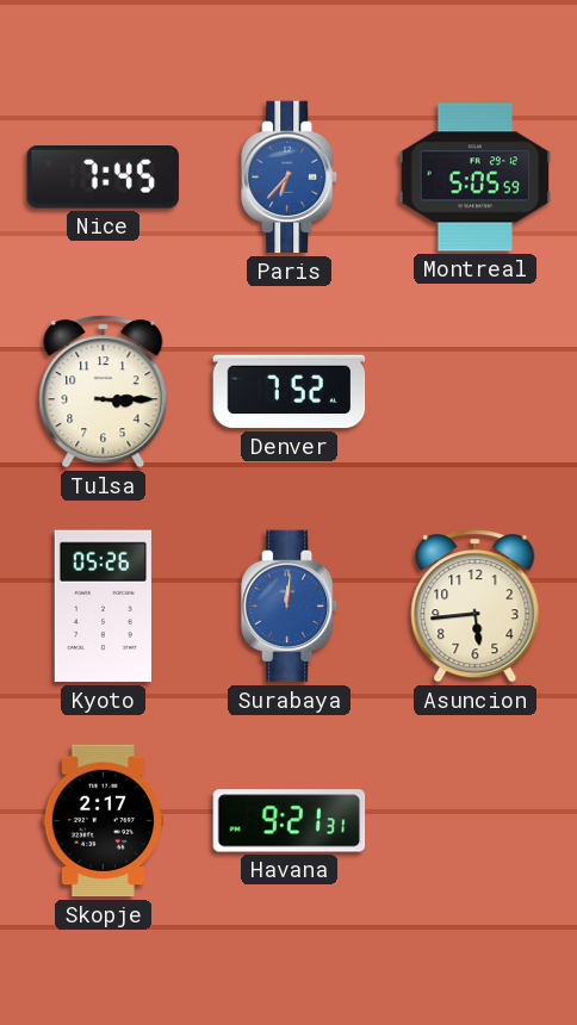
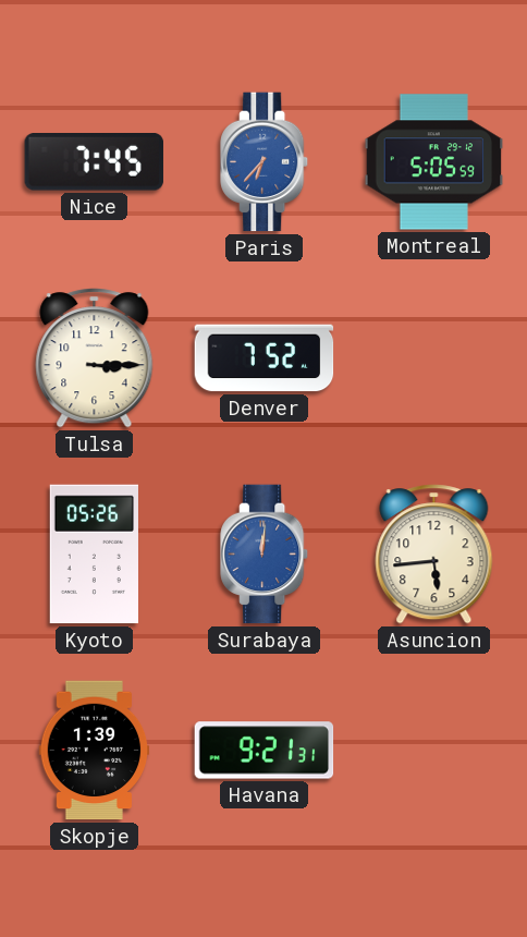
Skopje: 2:17 -> 1:39
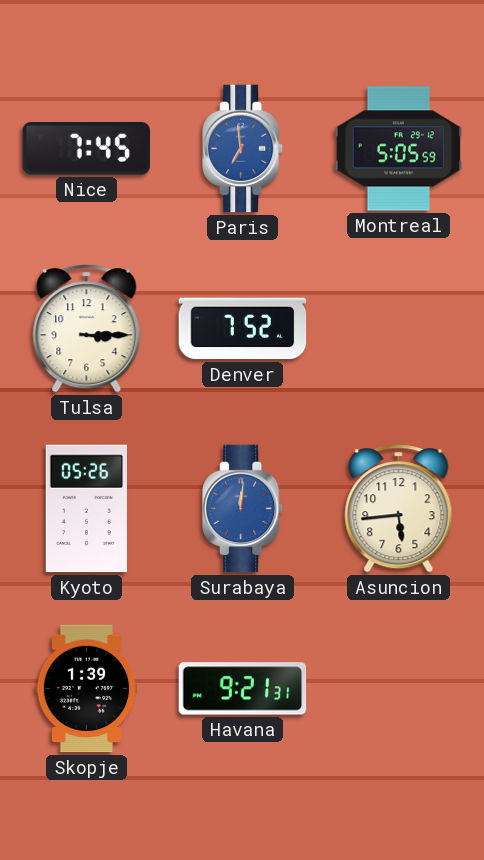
Paris: 6:37 -> 6:59
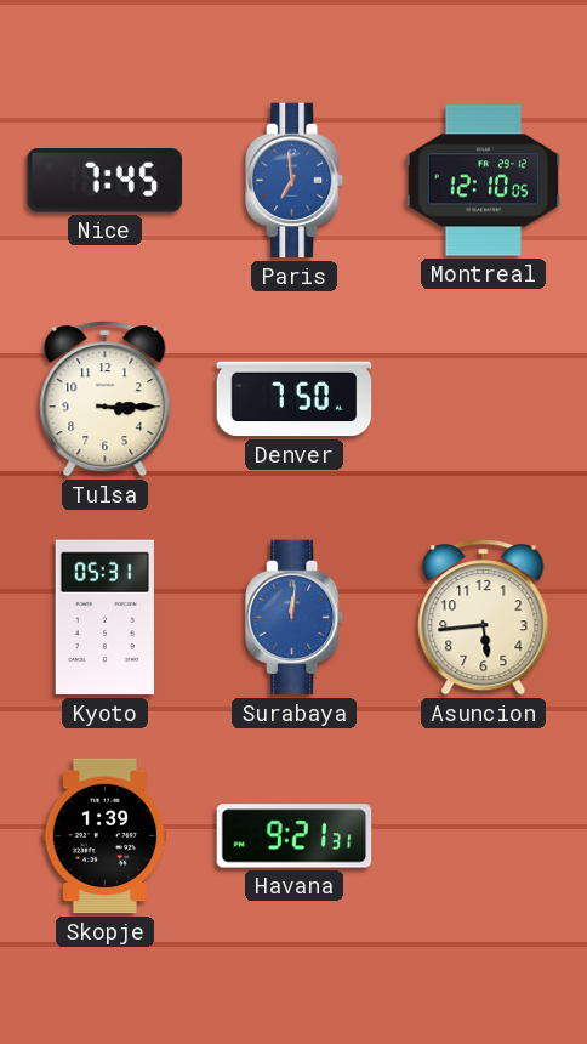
Montreal: 5:05 -> 12:10
Denver: 7:52 -> 7:50
Kyoto: 05:26 -> 05:31
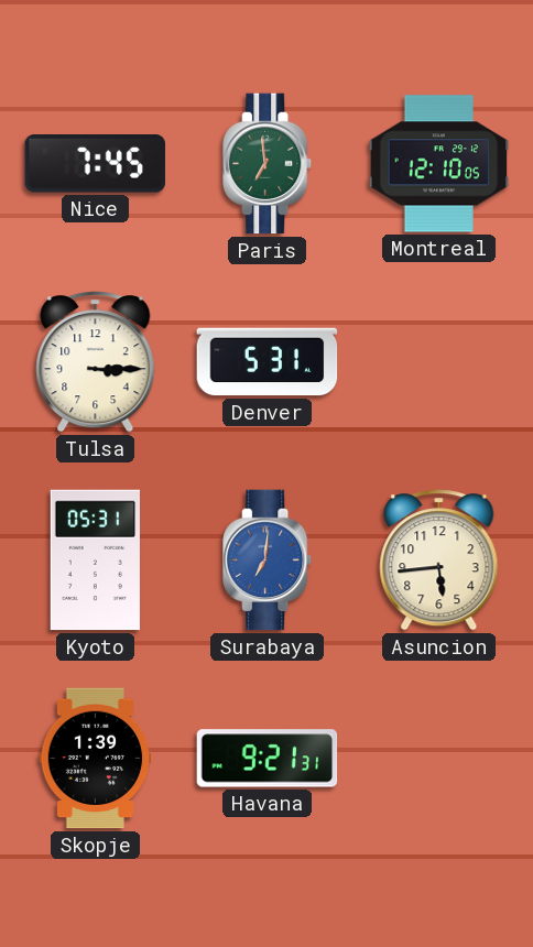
Paris dial: blue -> green
Denver: 7:50 -> 5:31
Surabaya: 12:01 -> 7:01
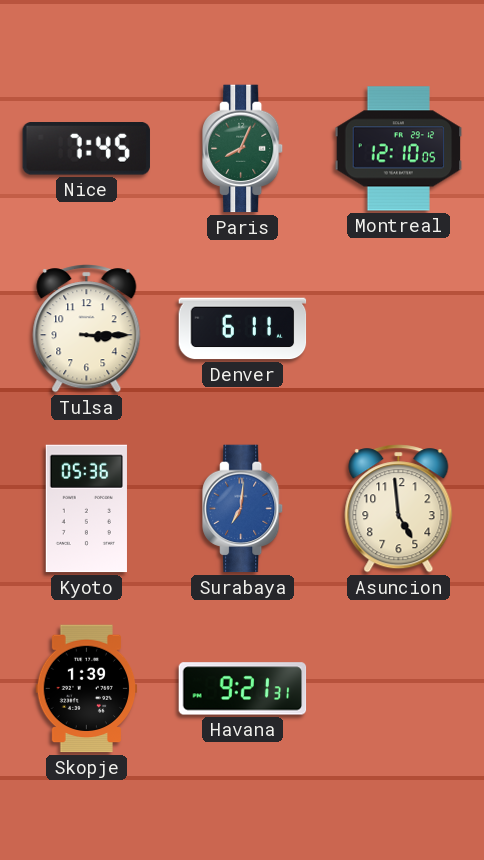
Paris: 6:59 -> 8:04
Denver: 5:31 -> 6:11
Kyoto: 05:31 -> 05:36
Asuncion: 5:44 -> 4:59
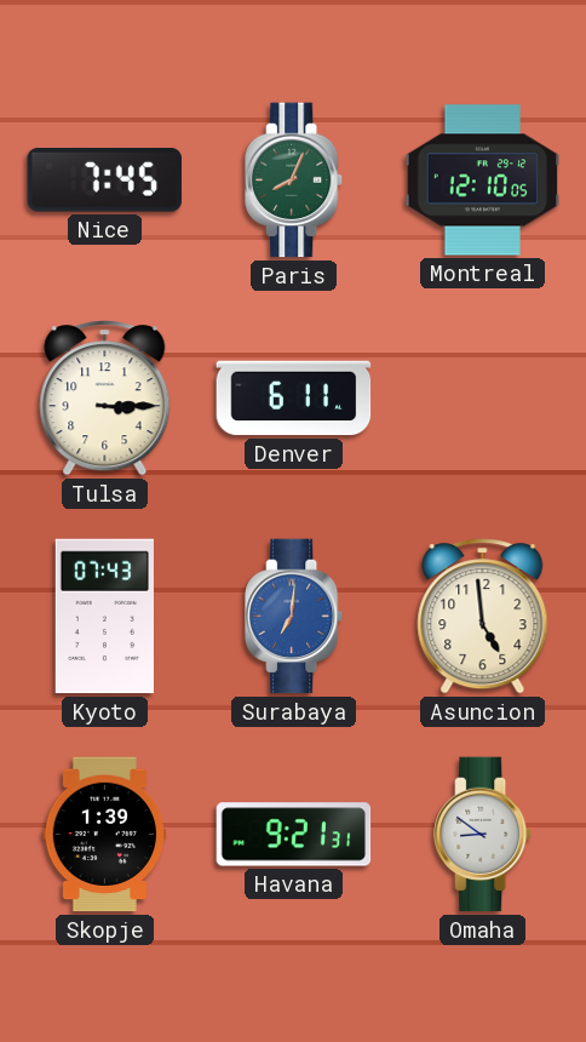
Kyoto: 05:36 -> 07:43
Omaha: none -> 8:51
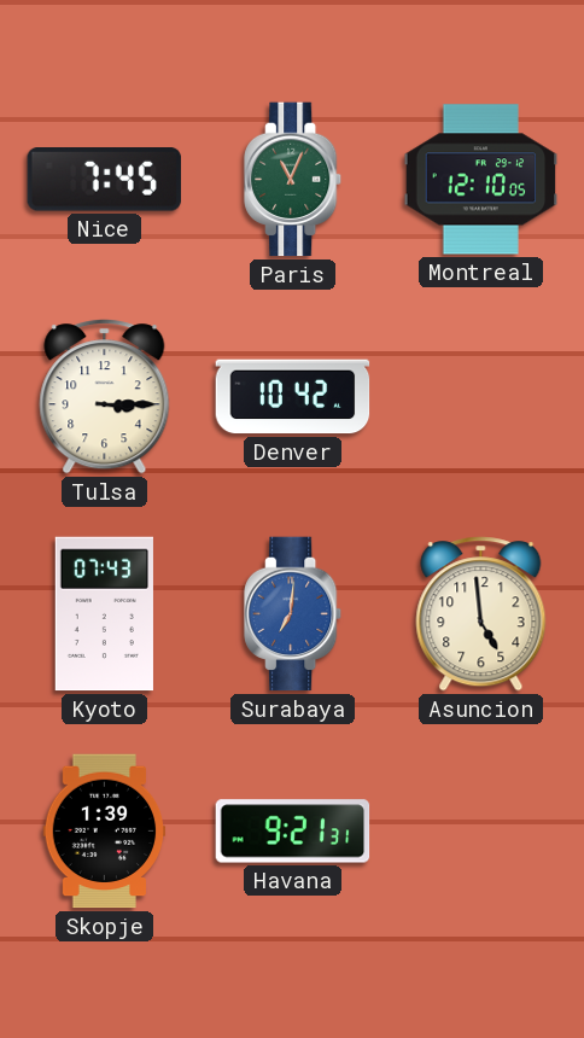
Paris: 8:04 -> 11:04
Denver: 6:11 -> 10:42
Omaha: 8:51 -> none
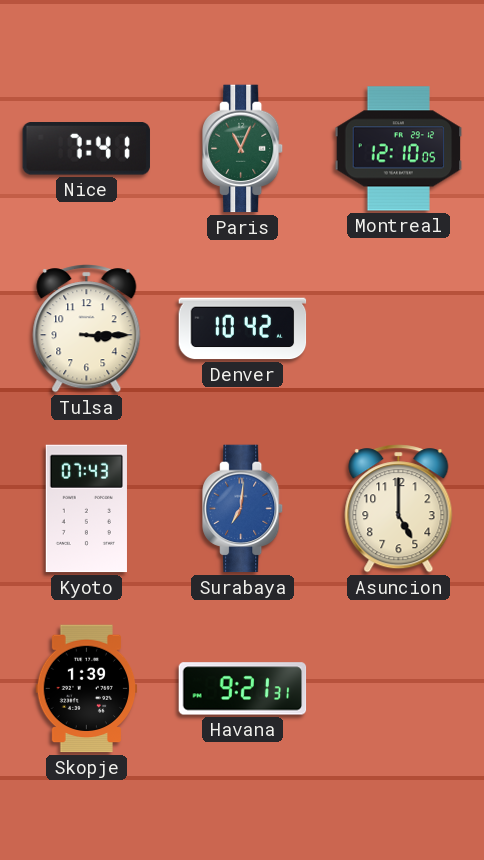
Nice: 7:45 -> 7:41
Asuncion: 4:59 -> 5:00
